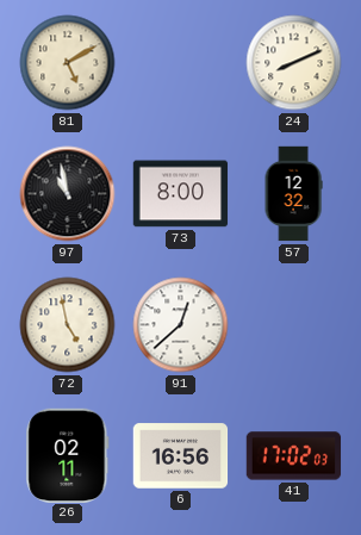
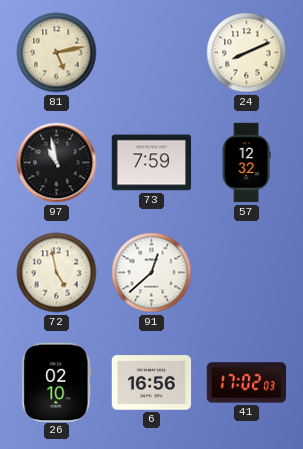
81: 5:10 -> 5:13
73: 8:00 -> 7:59
26: 02:11 -> 02:10
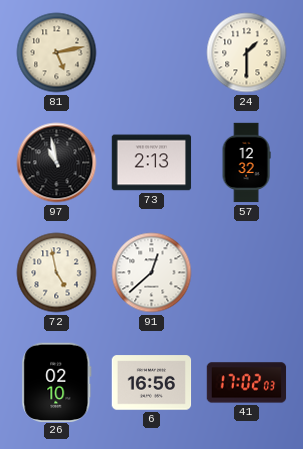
24: 8:11 -> 1:30
73: 7:59 -> 2:13
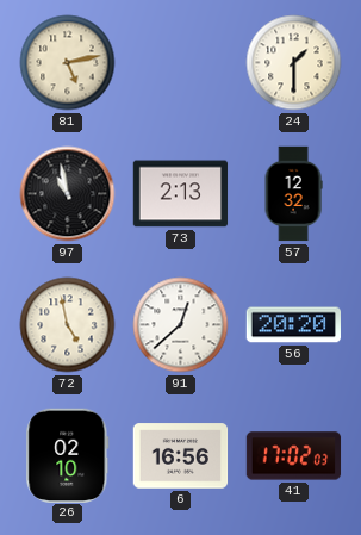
56: none -> 20:20
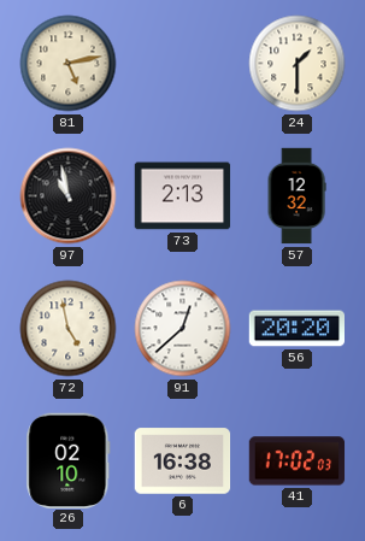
6: 16:56 -> 16:38
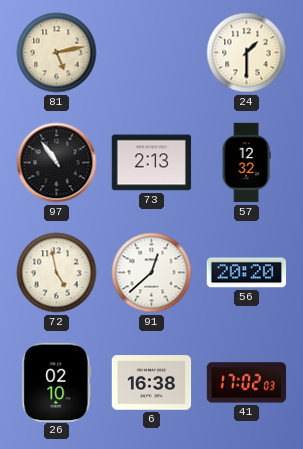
97: 10:58 -> 10:54
